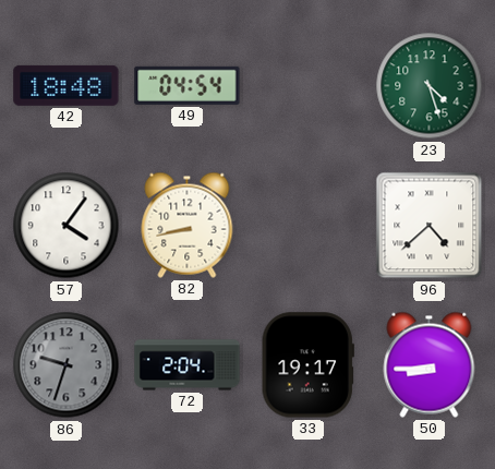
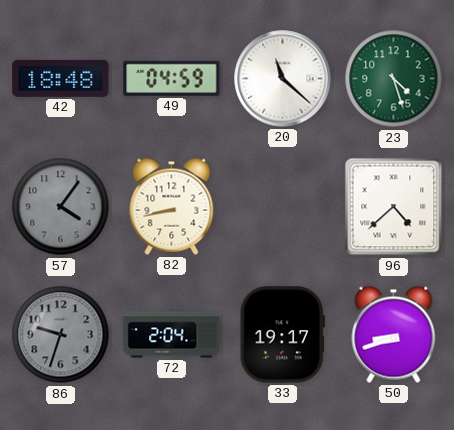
49: 04:54 -> 04:59
20: none -> 11:22
57 dial: white -> grey
50: 8:45 -> 8:42
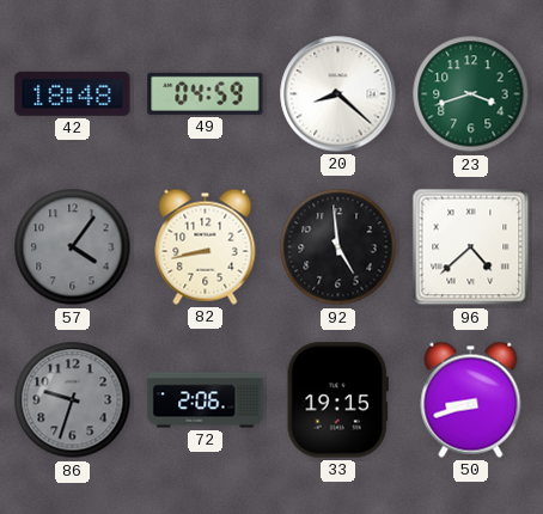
20: 11:22 -> 8:22
23: 4:27 -> 3:42
92: none -> 4:59
72: 2:04 -> 2:06
33: 19:17 -> 19:15
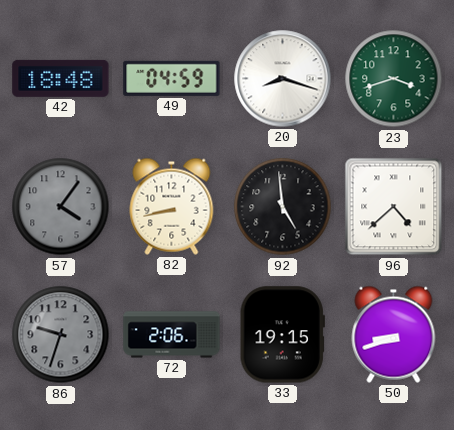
20: 8:22 -> 8:18
